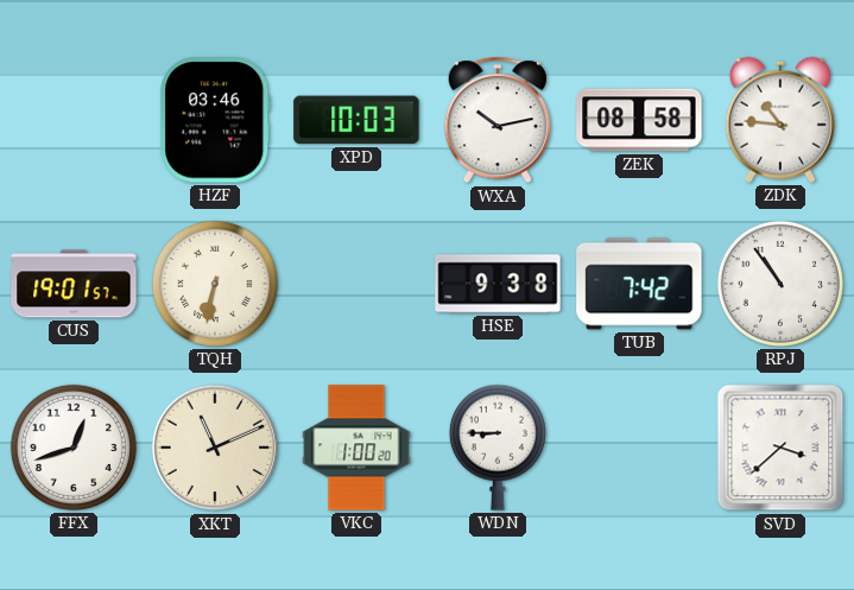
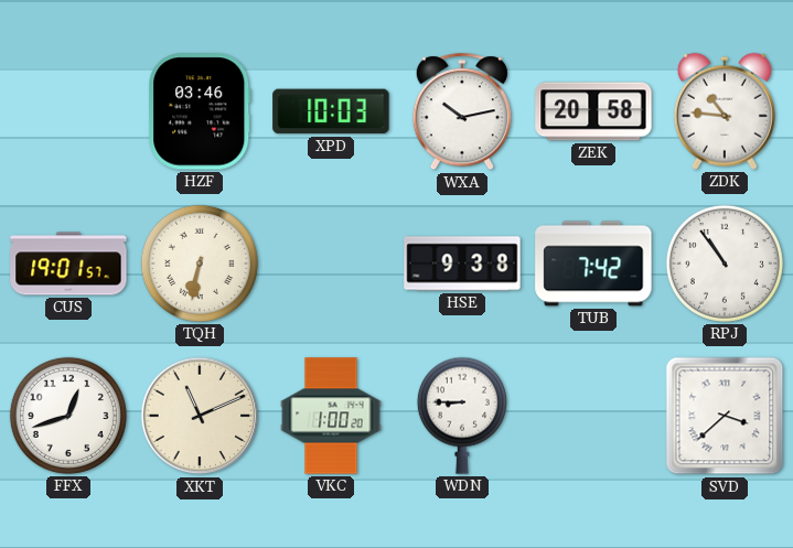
ZEK: 08:58 -> 20:58
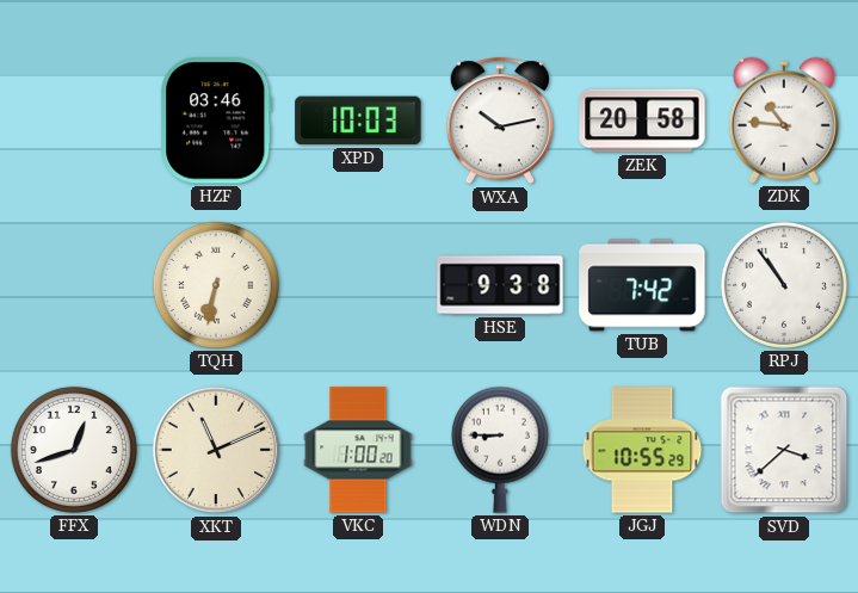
CUS: 19:01 -> none
JGJ: none -> 10:55
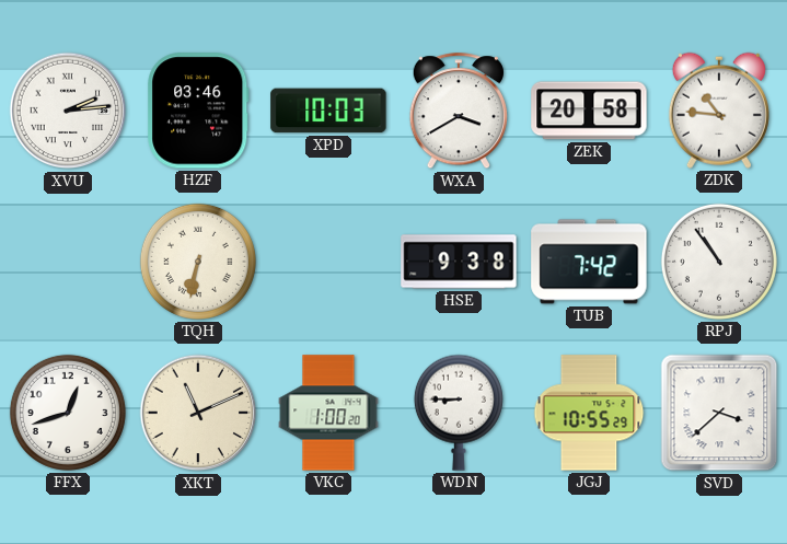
XVU: none -> 2:14
WXA: 10:13 -> 3:40
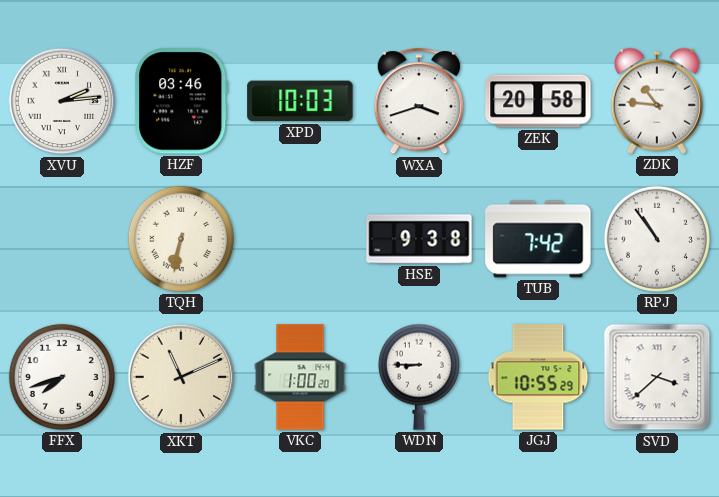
WXA: 3:40 -> 3:42
FFX: 12:42 -> 7:42
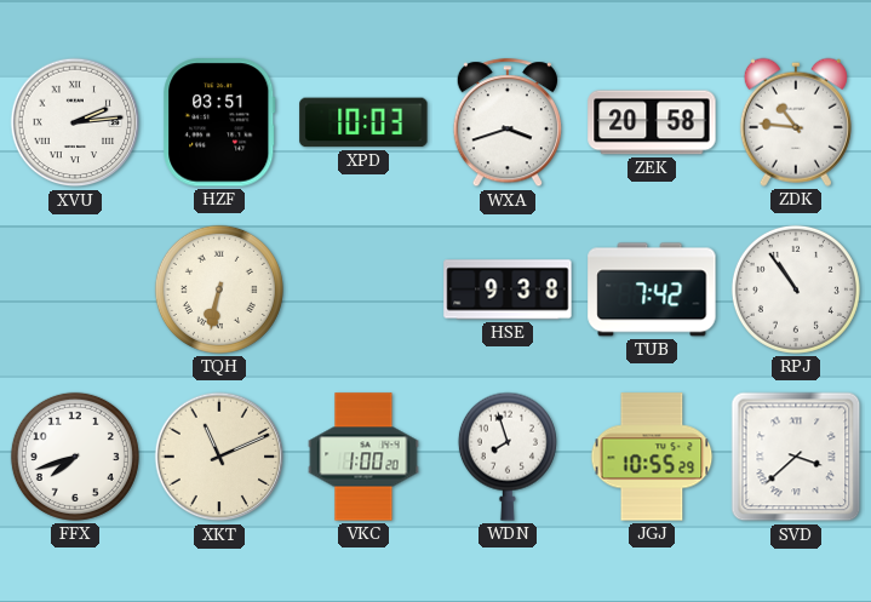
HZF: 03:46 -> 03:51
WDN: 8:45 -> 7:57
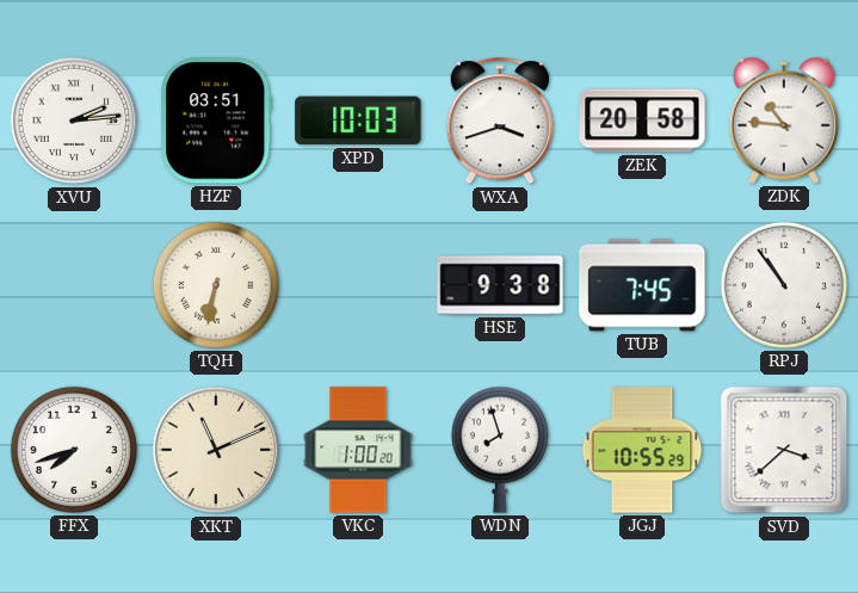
TUB: 7:42 -> 7:45
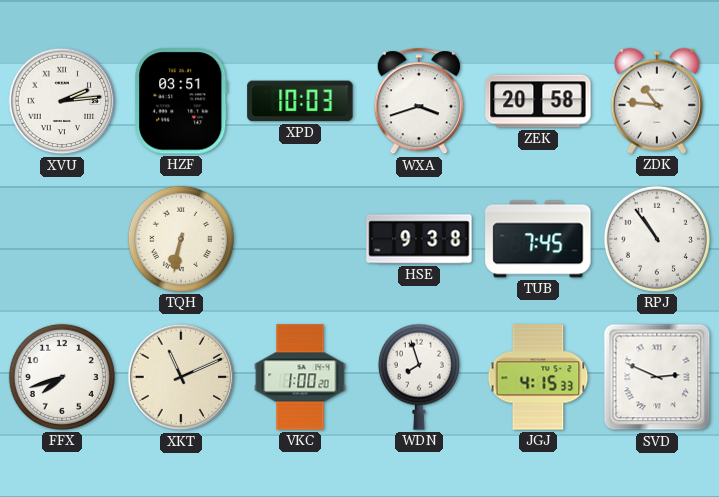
JGJ: 10:55 -> 4:15
SVD: 3:38 -> 2:49
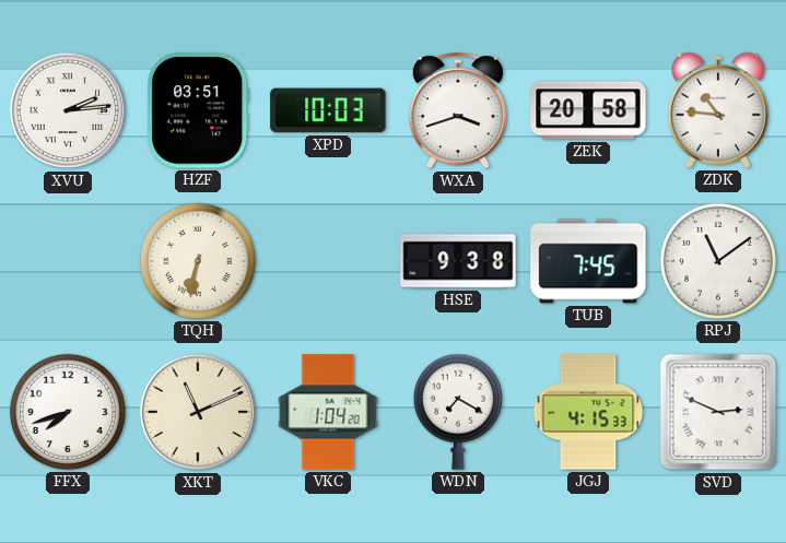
RPJ: 10:54 -> 11:09
VKC: 1:00 -> 1:04
WDN: 7:57 -> 7:20
